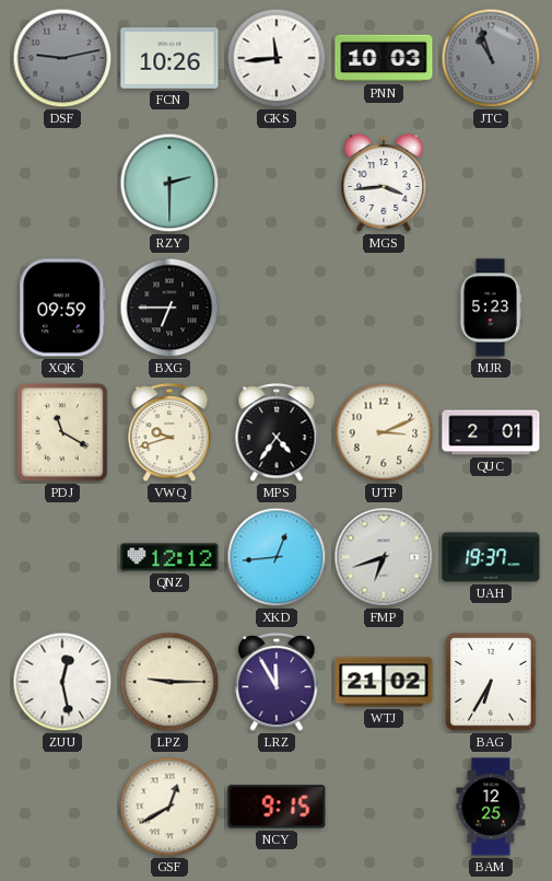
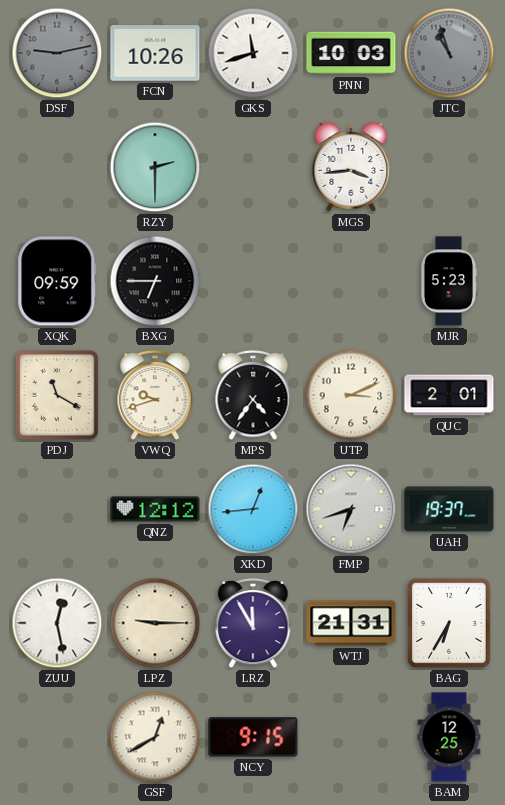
GKS: 11:44 -> 11:42
WTJ: 21:02 -> 21:31
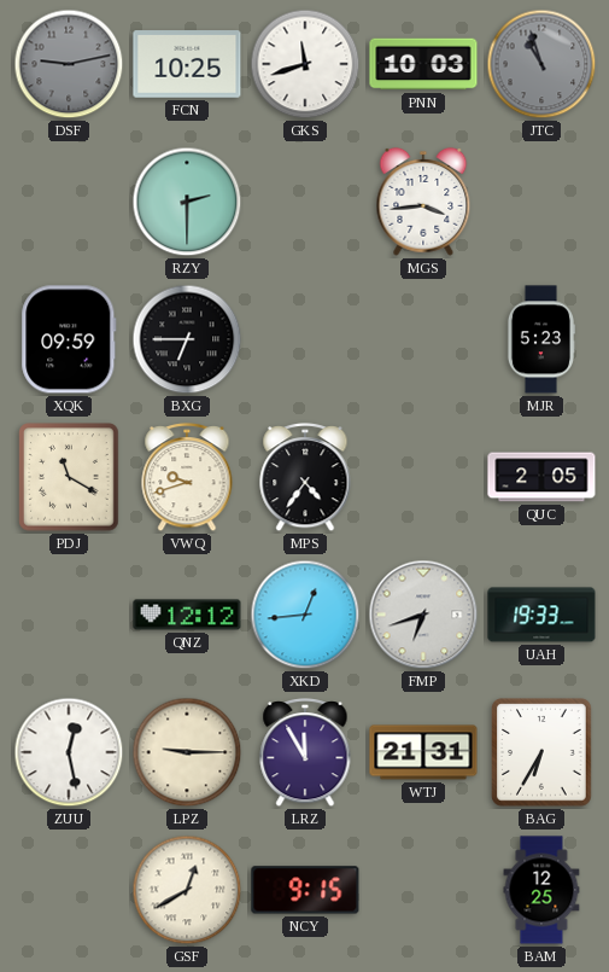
FCN: 10:26 -> 10:25
UTP: 3:11 -> none
QUC: 2:01 -> 2:05
UAH: 19:37 -> 19:33
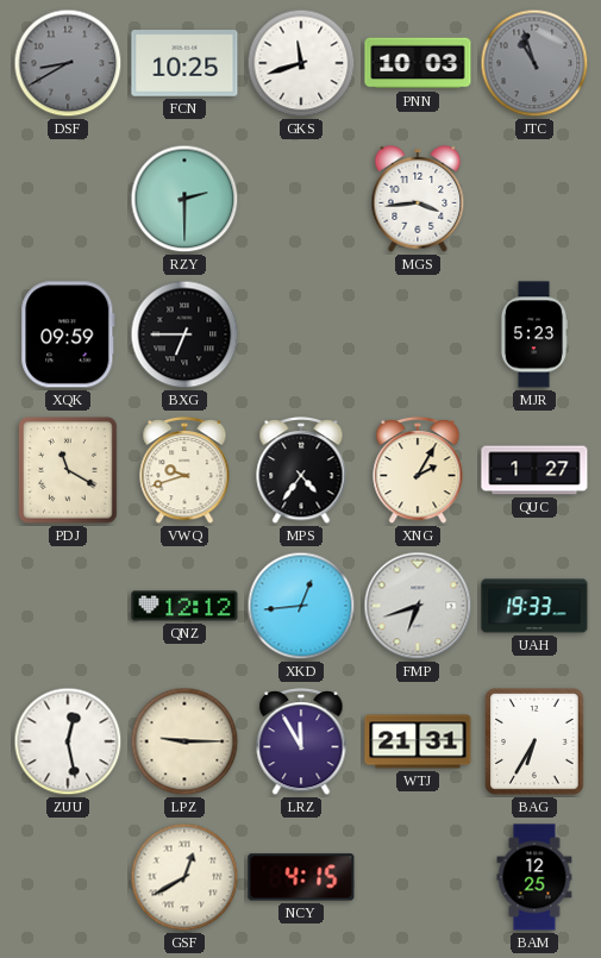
DSF: 9:13 -> 8:40
XNG: none -> 2:05
QUC: 2:05 -> 1:27
NCY: 9:15 -> 4:15
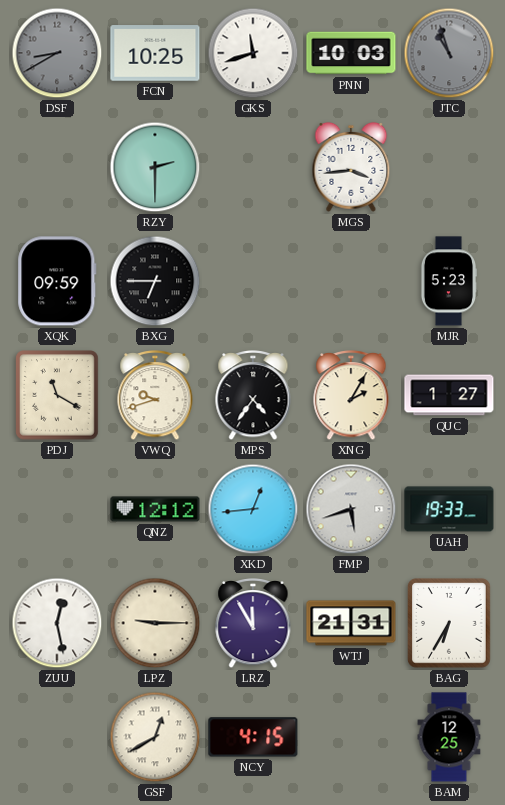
FMP: 6:42 -> 5:42
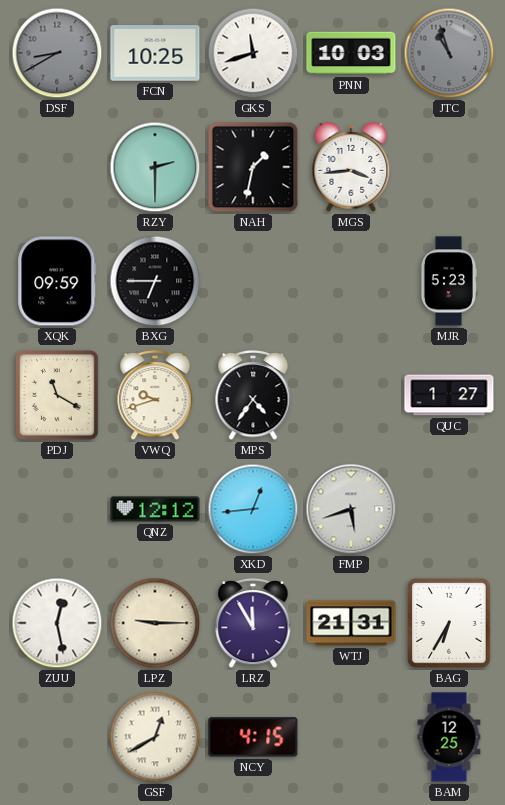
NAH: none -> 1:32
XNG: 2:05 -> none
UAH: 19:33 -> none
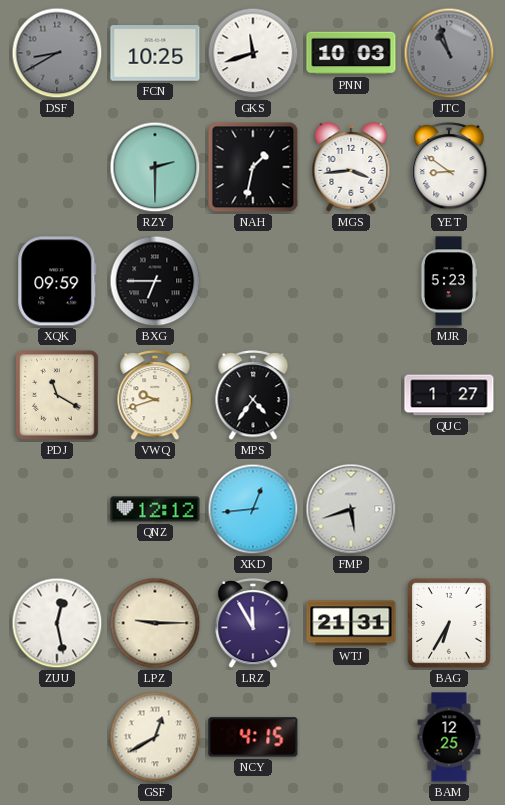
YET: none -> 8:51
